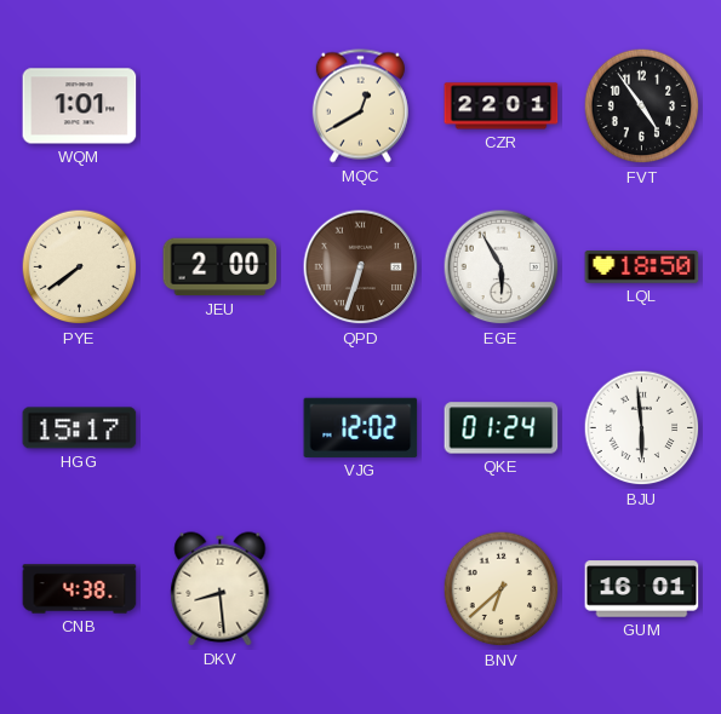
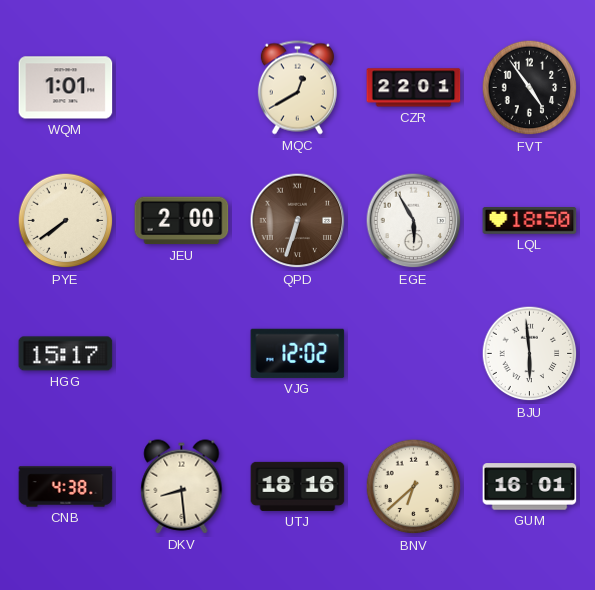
QKE: 01:24 -> none
UTJ: none -> 18:16
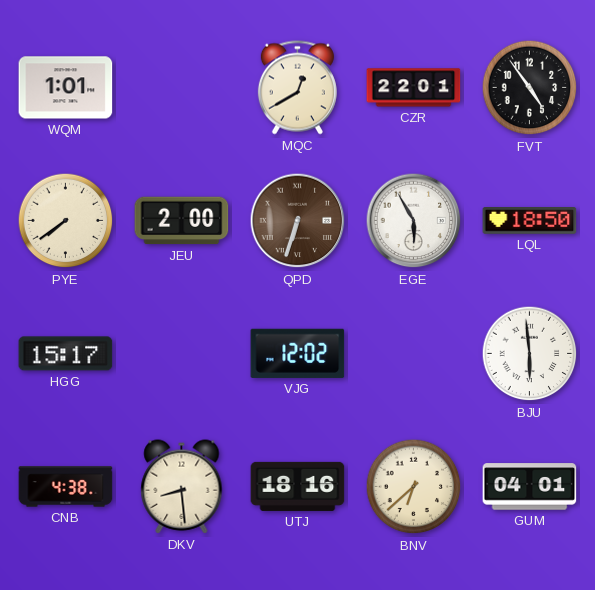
GUM: 16:01 -> 04:01
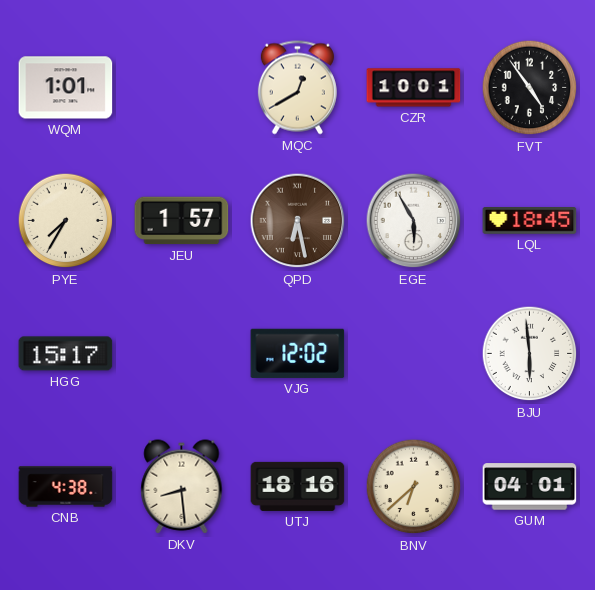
CZR: 22:01 -> 10:01
PYE: 7:39 -> 7:35
JEU: 2:00 -> 1:57
QPD: 6:33 -> 6:28
LQL: 18:50 -> 18:45
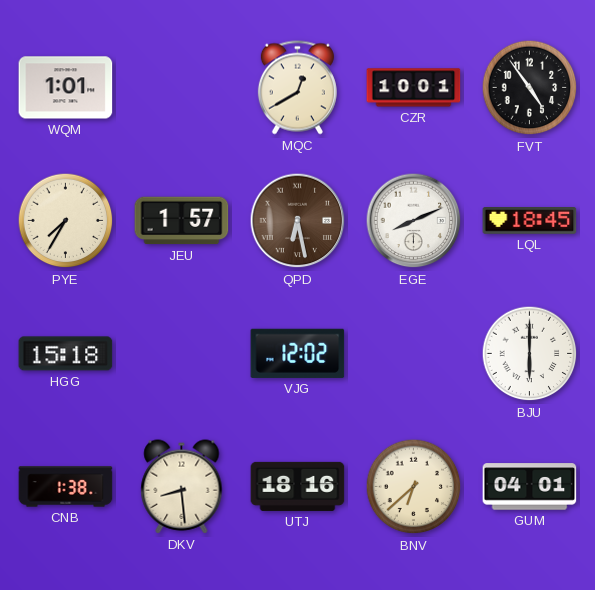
EGE: 5:55 -> 8:11
HGG: 15:17 -> 15:18
BJU: 5:59 -> 6:00
CNB: 4:38 -> 1:38
